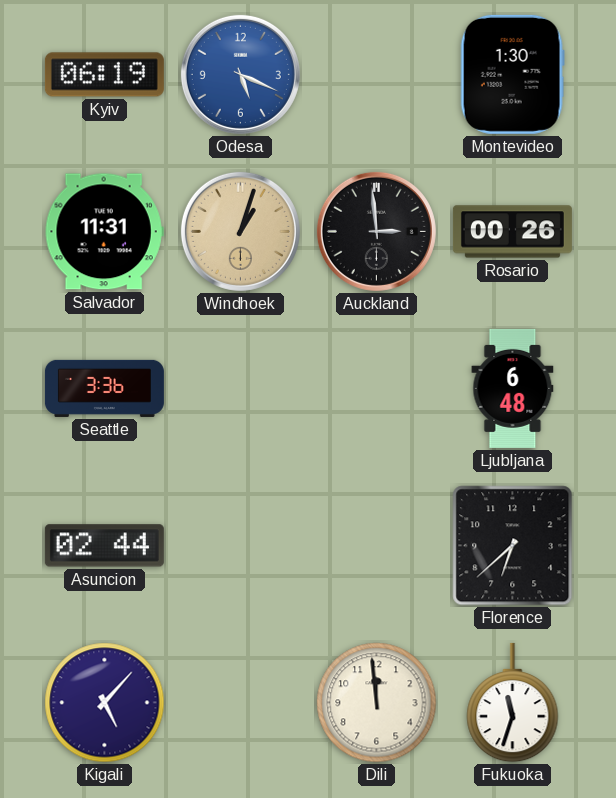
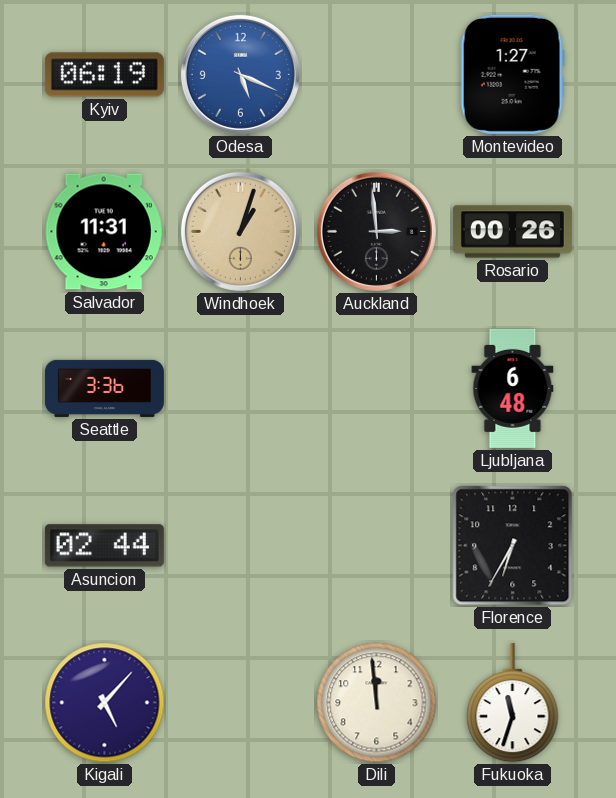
Montevideo: 1:30 -> 1:27
Florence: 6:38 -> 6:35
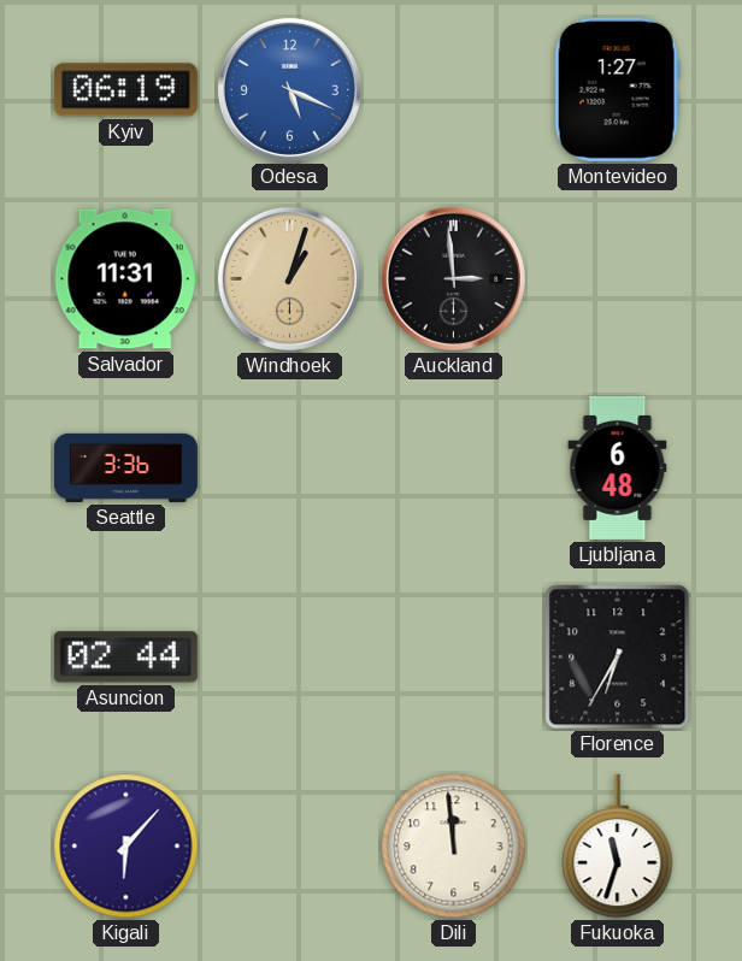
Rosario: 00:26 -> none
Kigali: 5:07 -> 6:07
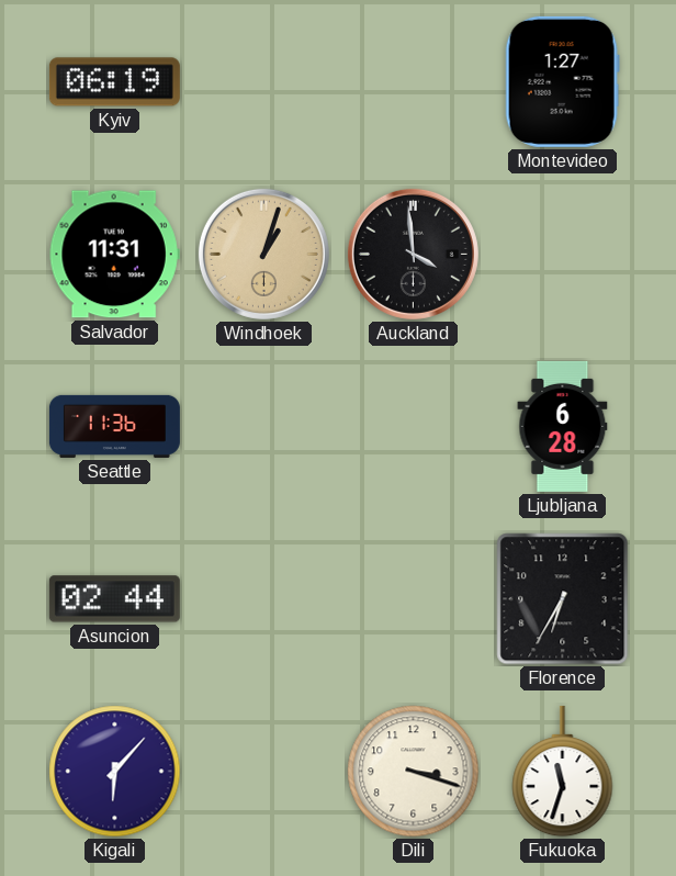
Odesa: 5:19 -> none
Auckland: 2:59 -> 3:59
Seattle: 3:36 -> 11:36
Ljubljana: 6:48 -> 6:28
Dili: 11:59 -> 3:18
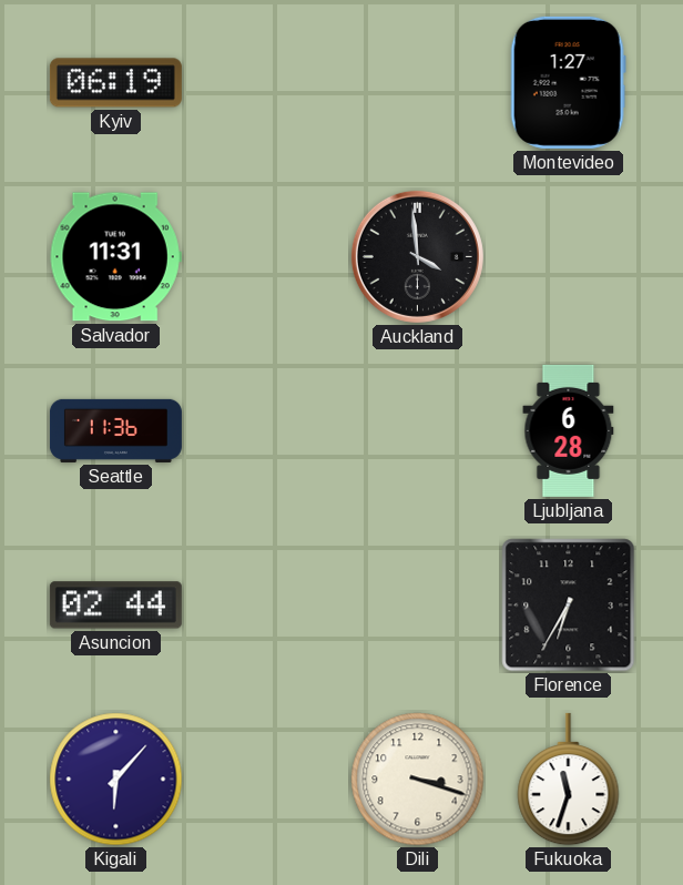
Windhoek: 1:03 -> none
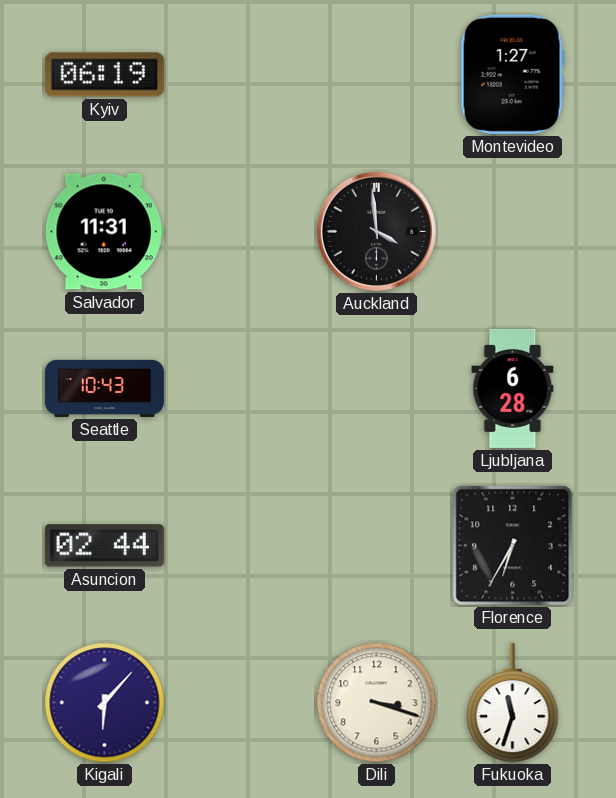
Seattle: 11:36 -> 10:43
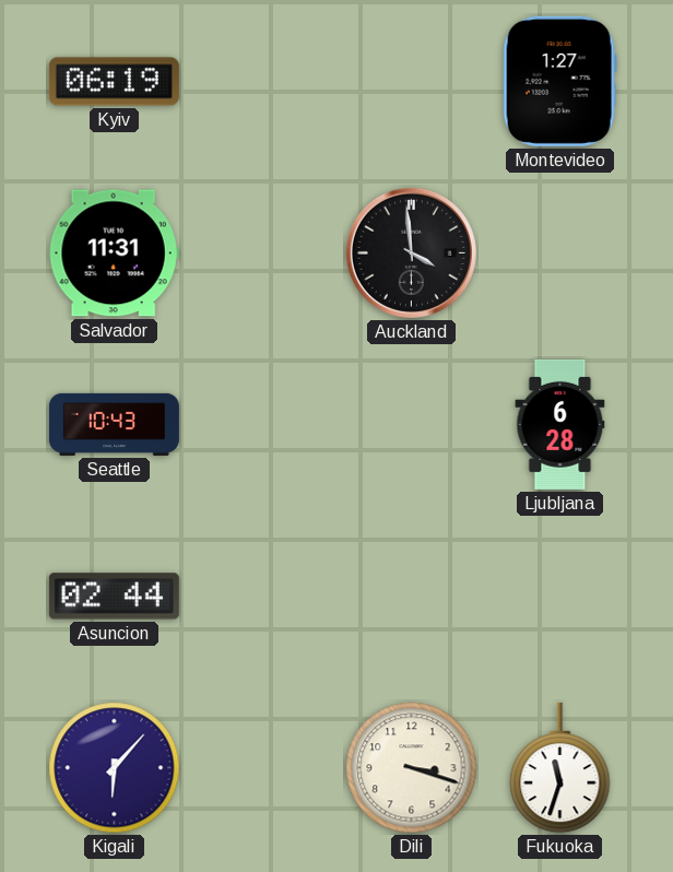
Florence: 6:35 -> none
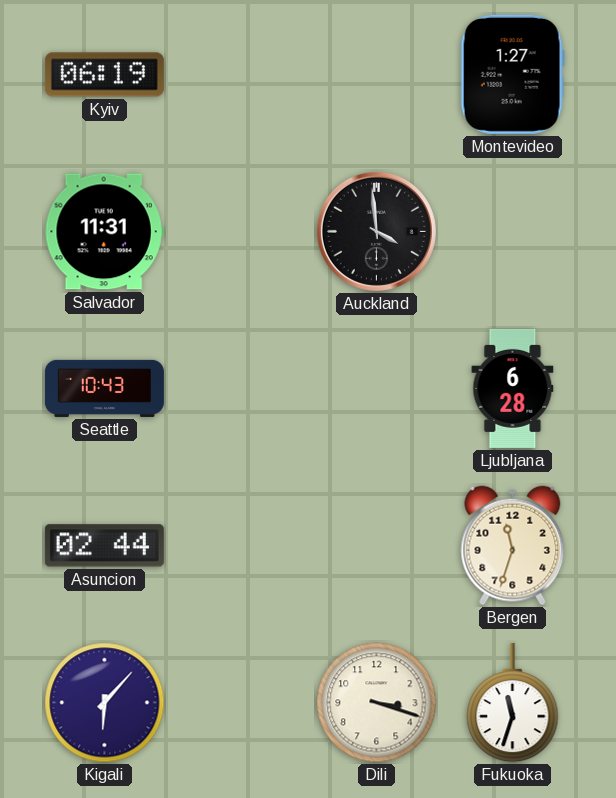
Bergen: none -> 11:33
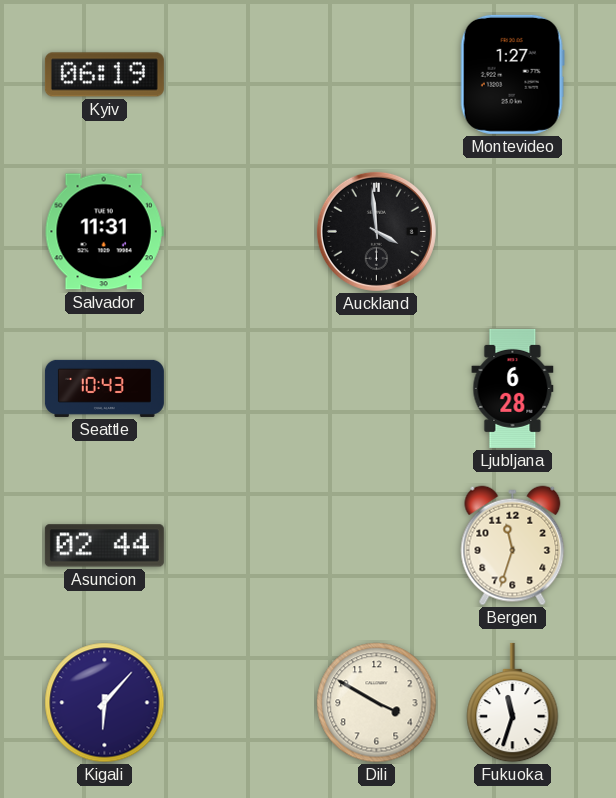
Dili: 3:18 -> 3:50
